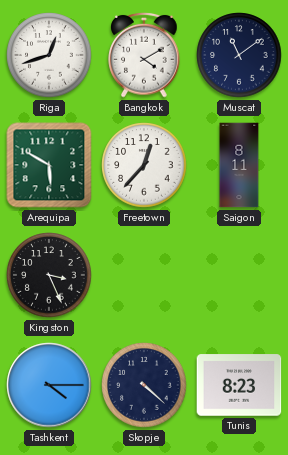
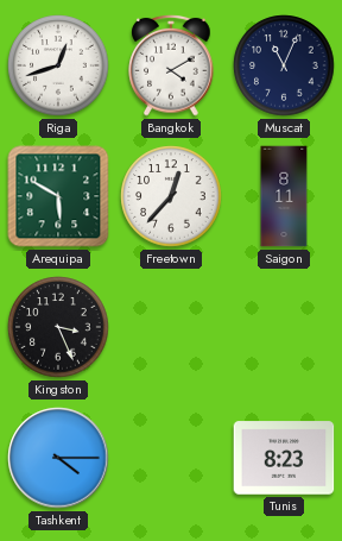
Muscat: 11:09 -> 11:04
Skopje: 4:22 -> none
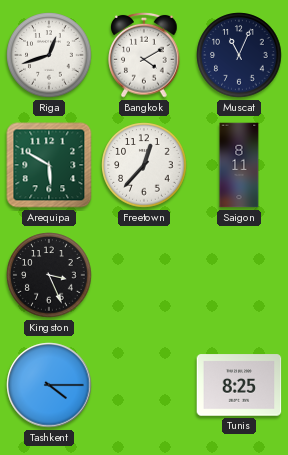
Tunis: 8:23 -> 8:25
